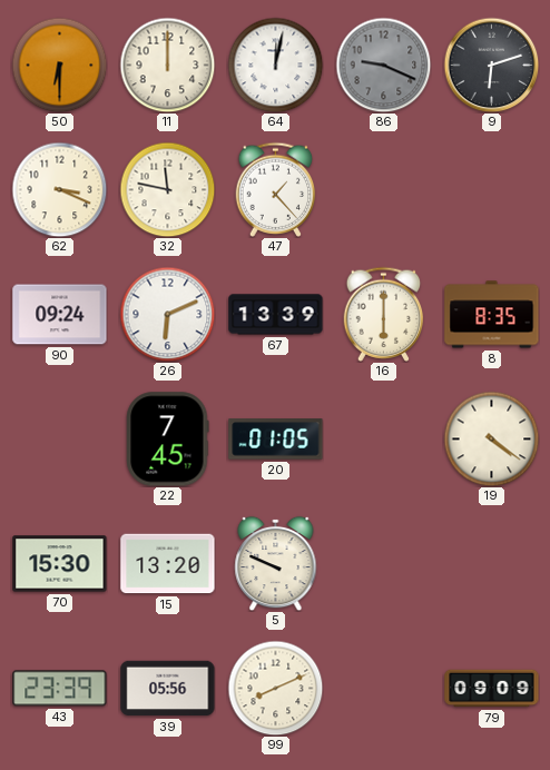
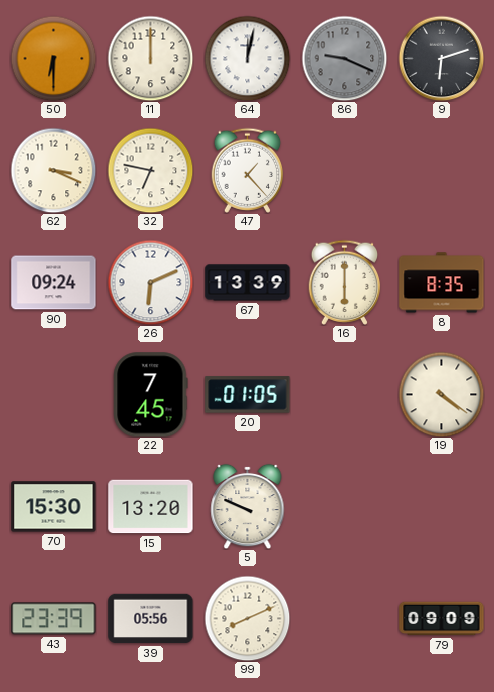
32: 11:47 -> 6:47
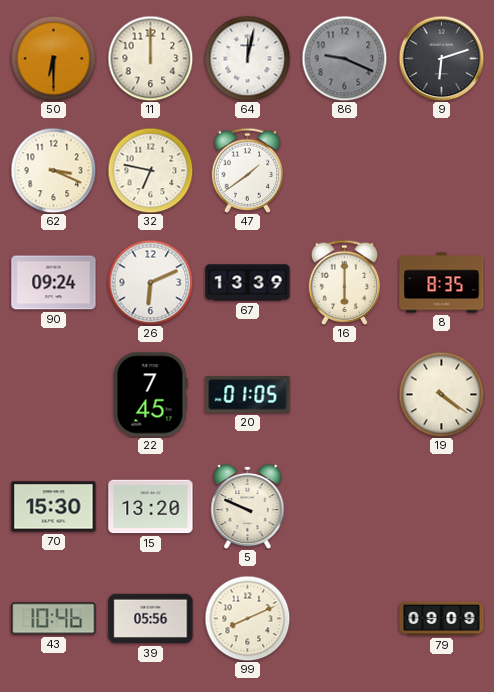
47: 1:23 -> 1:39
43: 23:39 -> 10:46
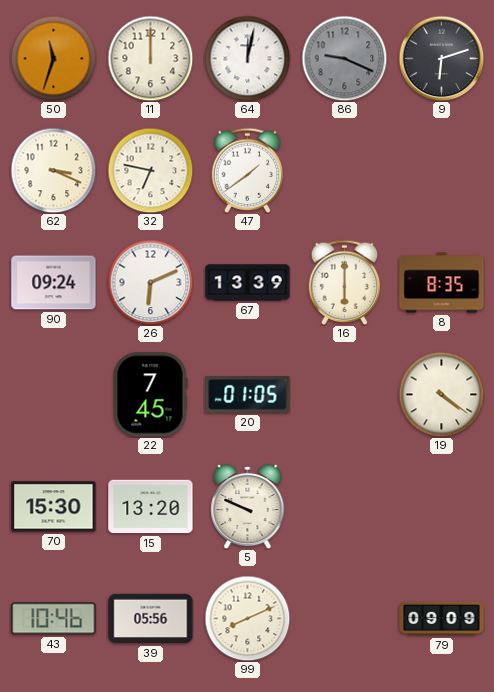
50: 6:30 -> 11:33
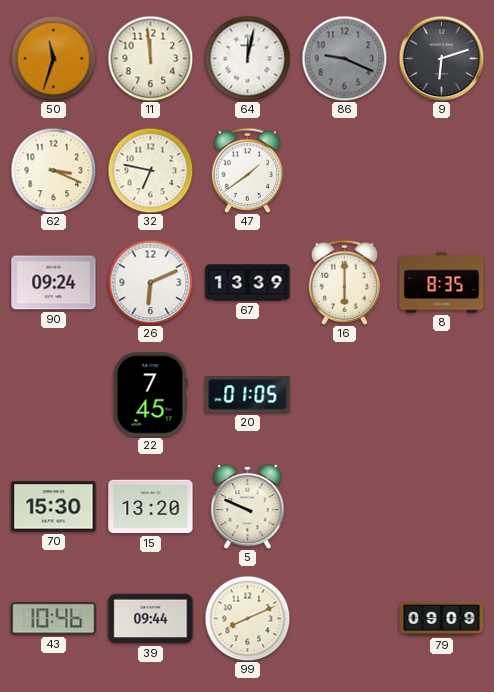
11: 12:00 -> 11:59
19: 4:21 -> none
39: 05:56 -> 09:44
